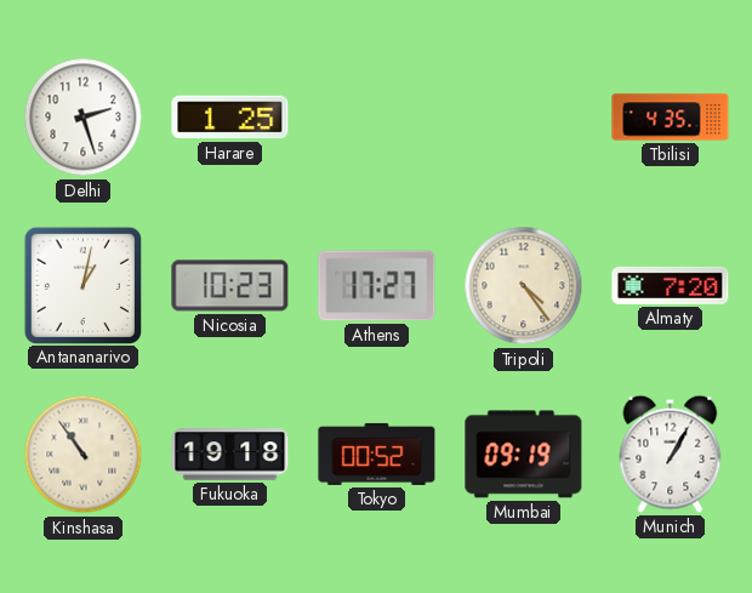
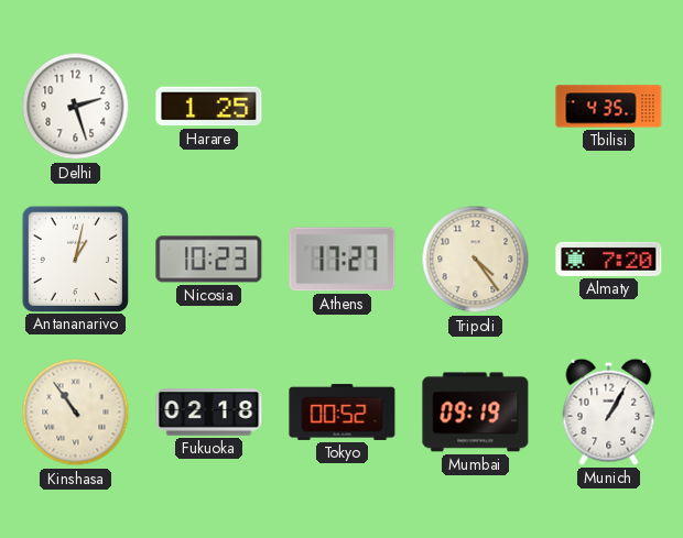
Fukuoka: 19:18 -> 02:18
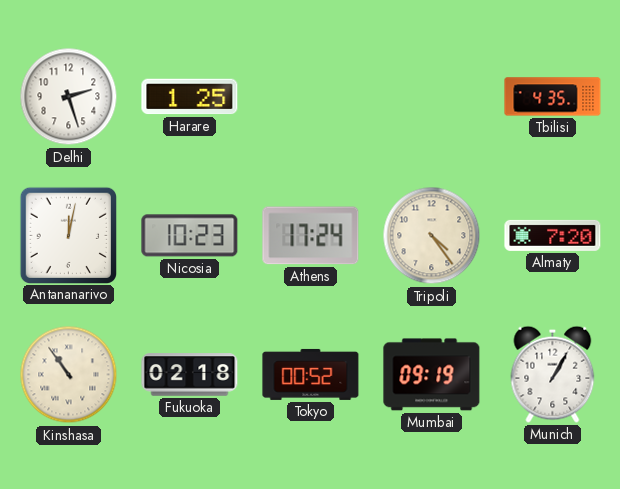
Antananarivo: 1:02 -> 12:02
Athens: 17:27 -> 17:24
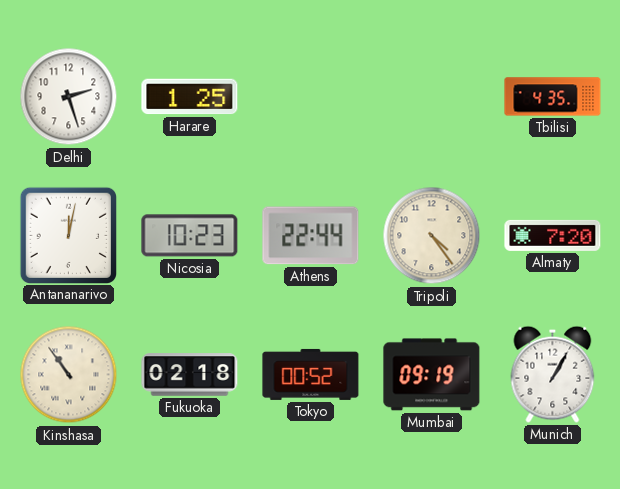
Athens: 17:24 -> 22:44
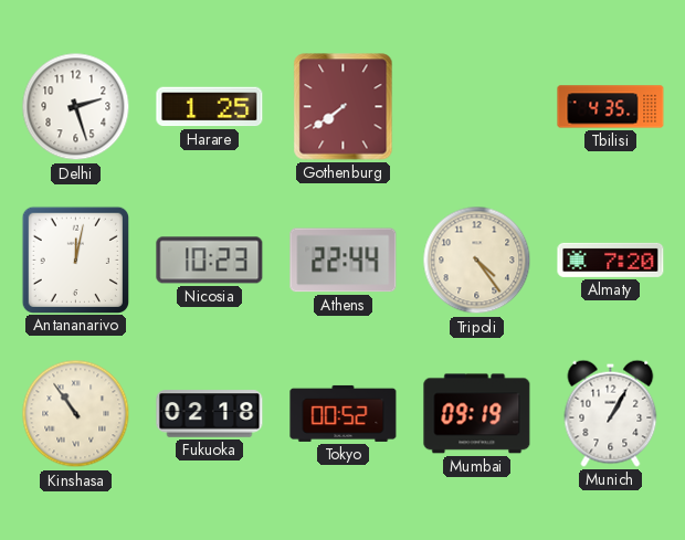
Gothenburg: none -> 7:39
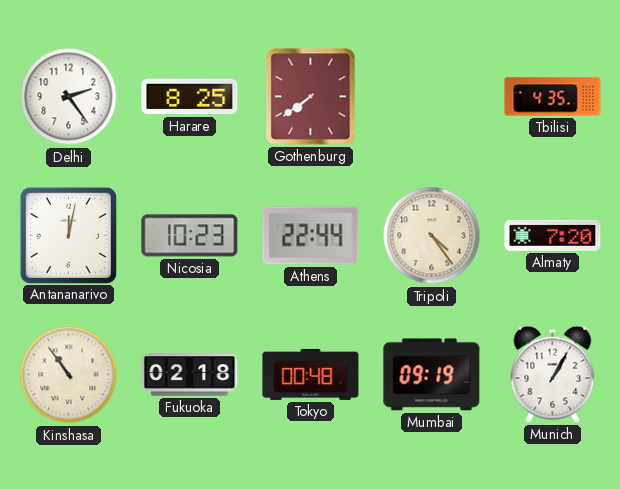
Delhi: 2:27 -> 2:24
Harare: 1:25 -> 8:25
Tokyo: 00:52 -> 00:48
